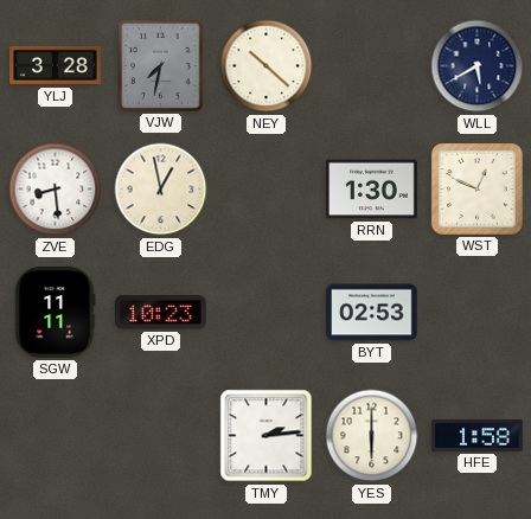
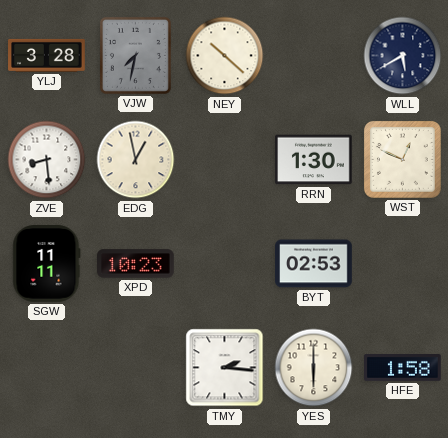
TMY: 2:14 -> 2:16
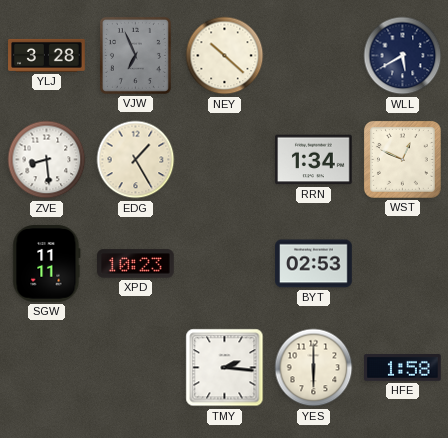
VJW: 7:32 -> 6:56
EDG: 12:58 -> 1:25
RRN: 1:30 -> 1:34
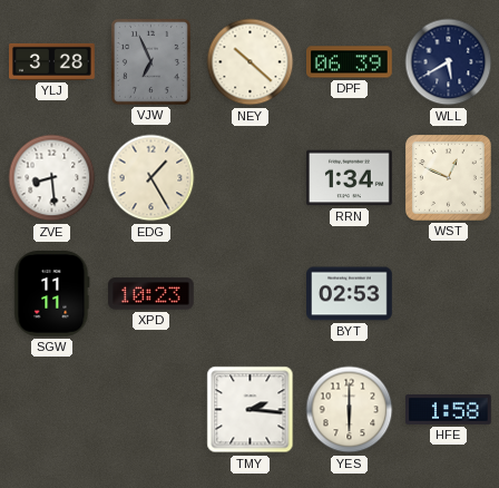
DPF: none -> 06:39
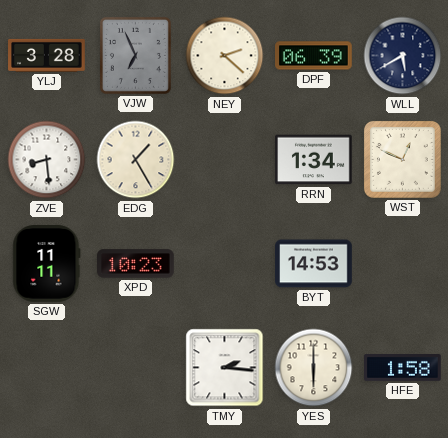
NEY: 10:22 -> 2:22
BYT: 02:53 -> 14:53
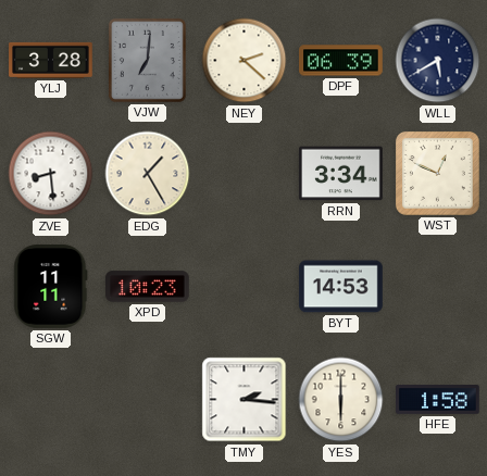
VJW: 6:56 -> 7:01
RRN: 1:34 -> 3:34
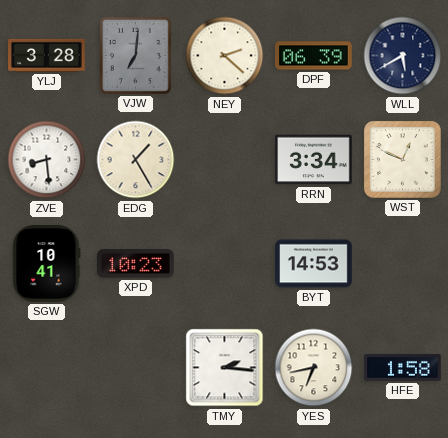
SGW: 11:11 -> 10:41
YES: 6:00 -> 6:43
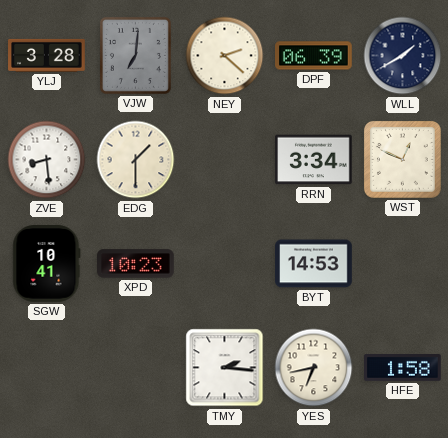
WLL: 5:40 -> 1:40
EDG: 1:25 -> 1:30
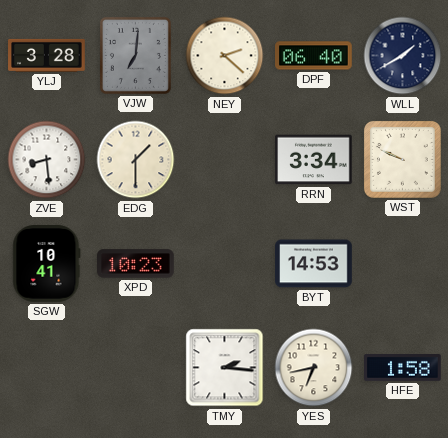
DPF: 06:39 -> 06:40
WST: 12:49 -> 9:49
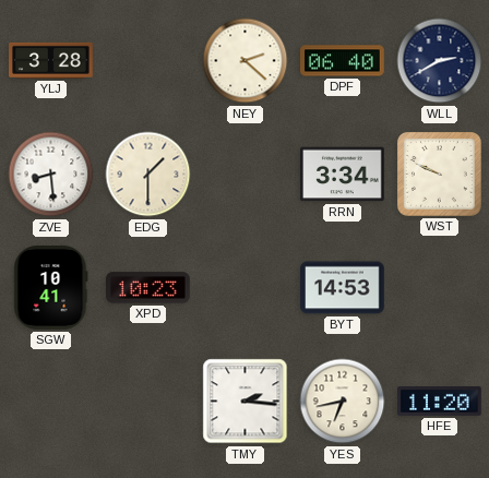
VJW: 7:01 -> none
WLL: 1:40 -> 2:40
HFE: 1:58 -> 11:20
